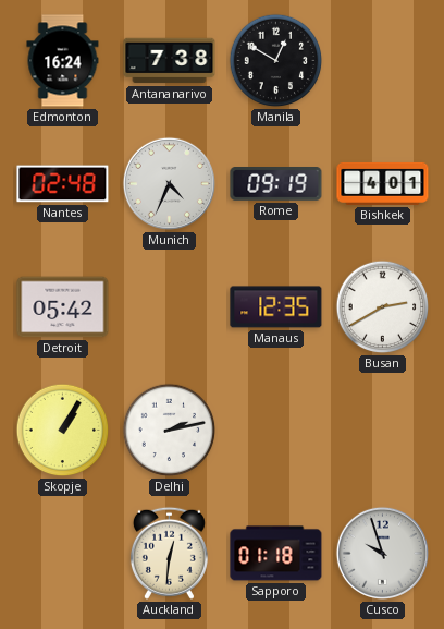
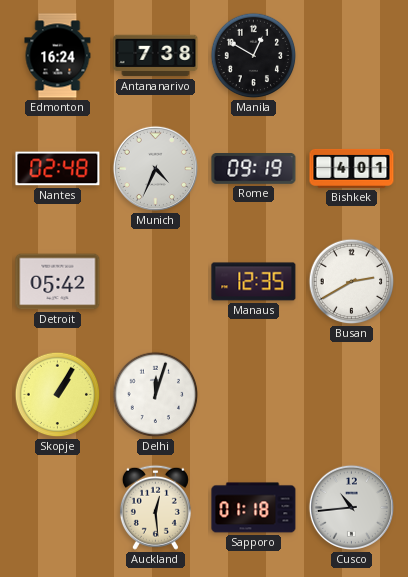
Delhi: 2:13 -> 12:03
Auckland: 12:31 -> 12:29
Cusco: 9:57 -> 10:44
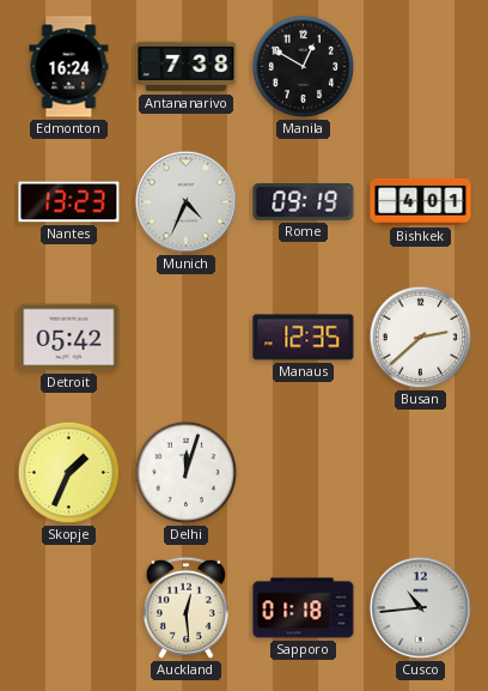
Nantes: 02:48 -> 13:23
Busan: 2:40 -> 2:38
Skopje: 1:05 -> 1:34
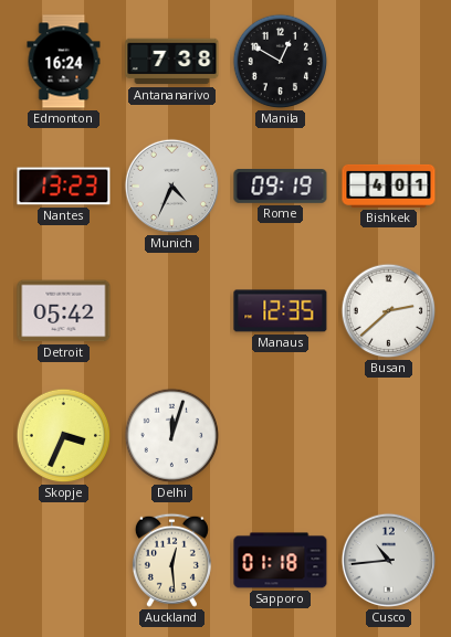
Skopje: 1:34 -> 3:34
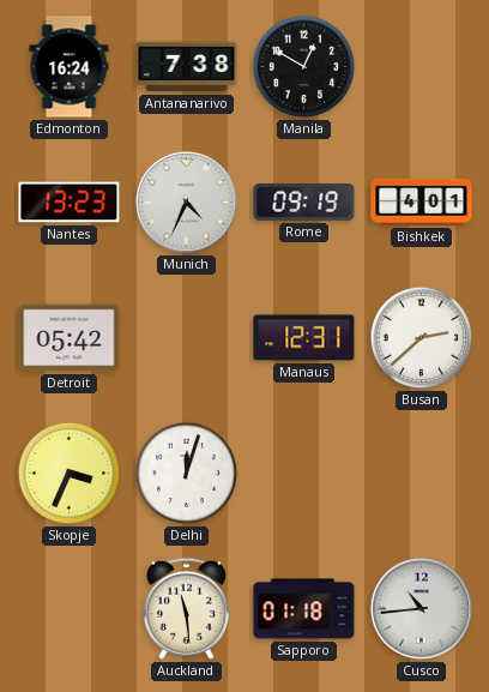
Manaus: 12:35 -> 12:31
Auckland: 12:29 -> 11:29
